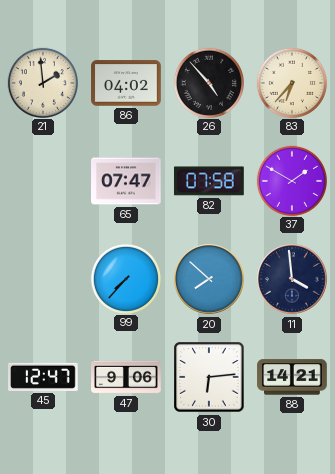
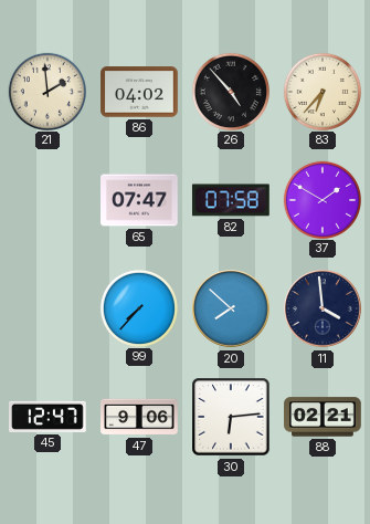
88: 14:21 -> 02:21
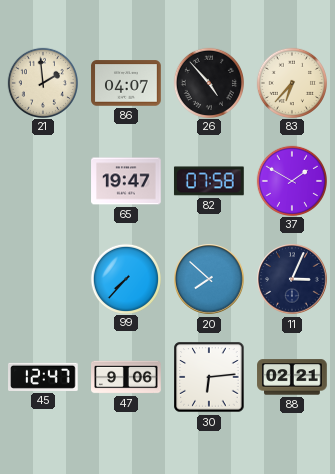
86: 04:02 -> 04:07
65: 07:47 -> 19:47
11: 3:59 -> 3:04
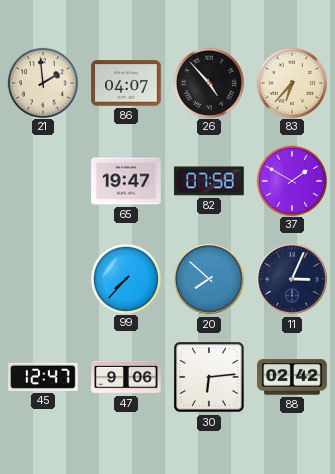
88: 02:21 -> 02:42
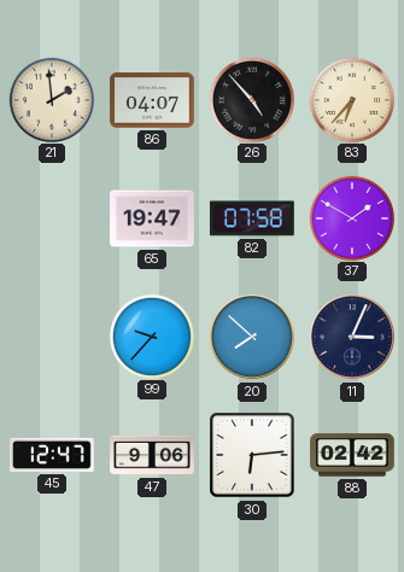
99: 7:37 -> 9:37
